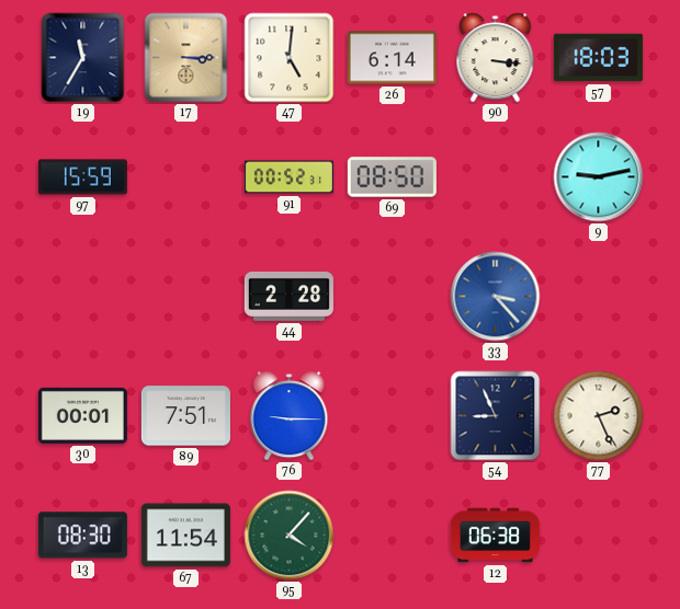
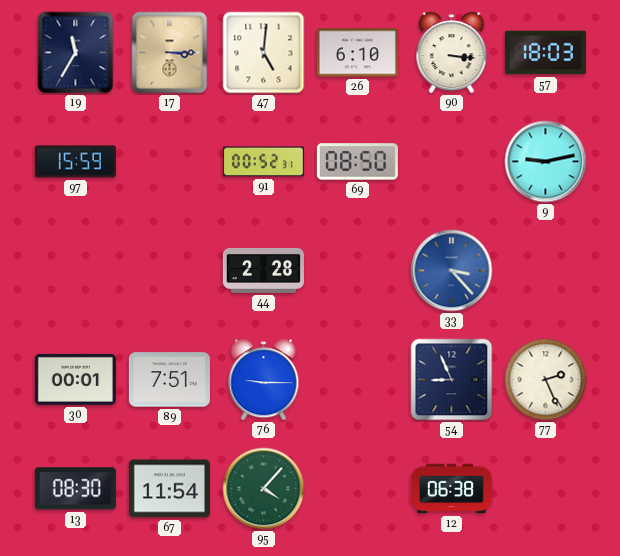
26: 6:14 -> 6:10
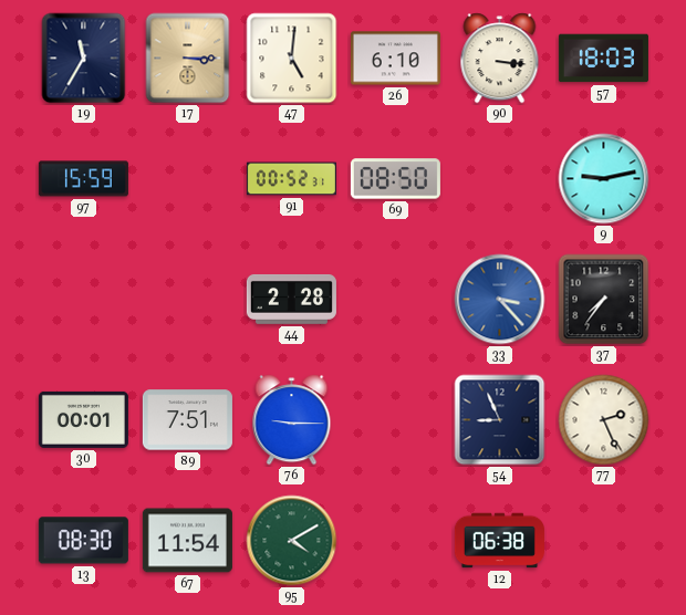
37: none -> 7:36
95: 4:07 -> 4:10
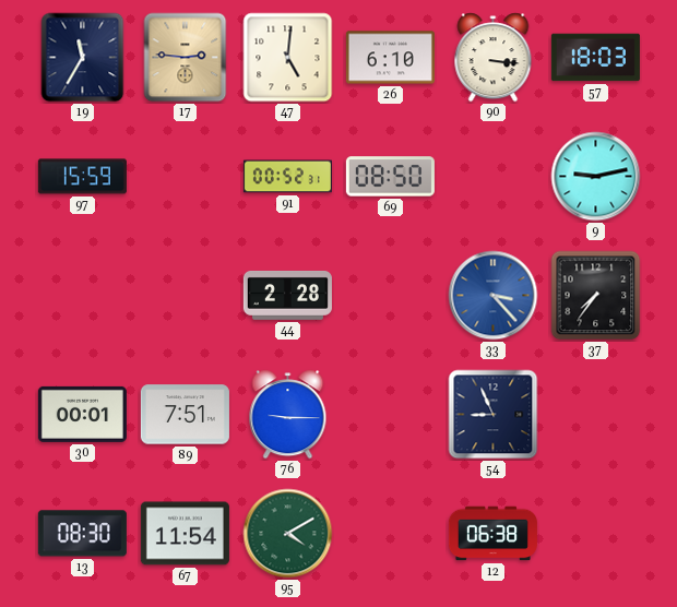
17: 3:15 -> 2:46
77: 2:26 -> none
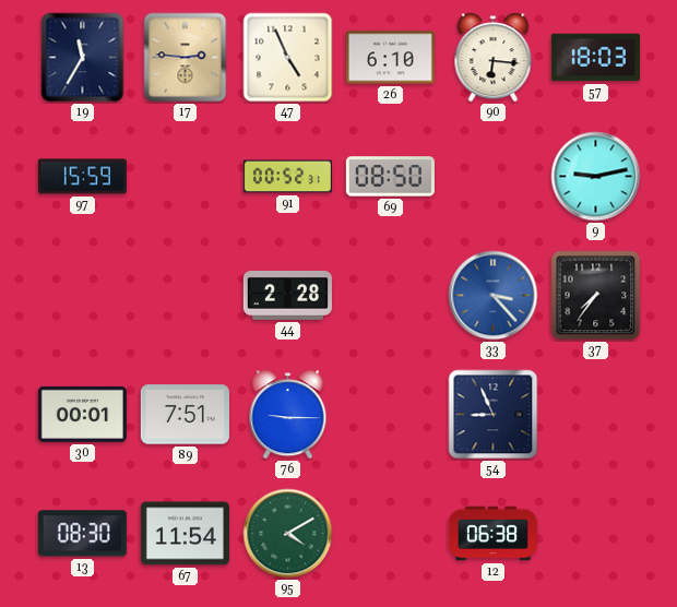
47: 5:01 -> 4:56
90: 3:16 -> 6:16
